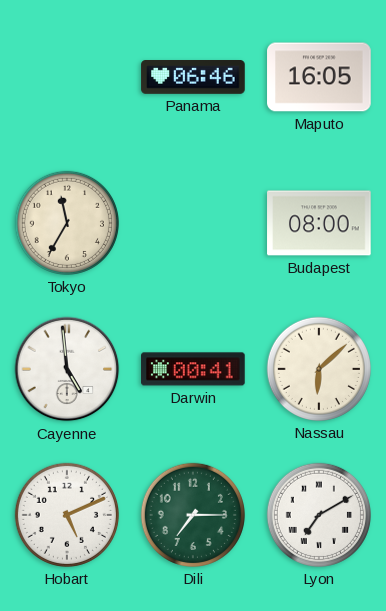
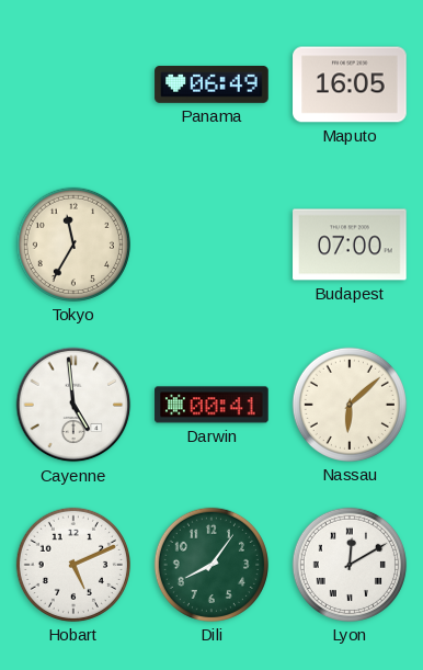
Panama: 06:46 -> 06:49
Budapest: 08:00 -> 07:00
Dili: 7:15 -> 8:06
Lyon: 7:10 -> 12:10
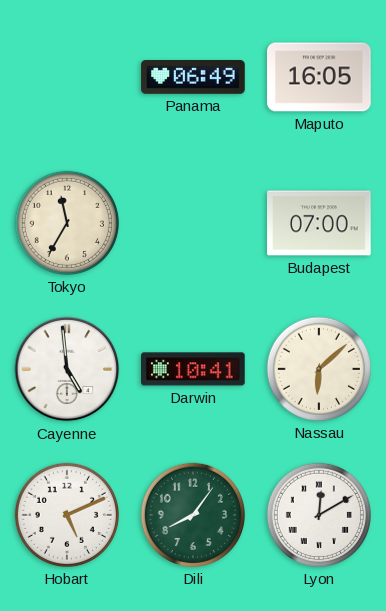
Darwin: 00:41 -> 10:41
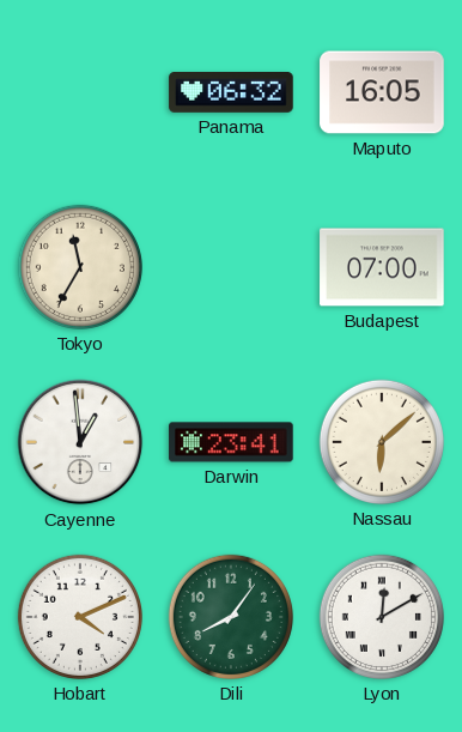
Panama: 06:49 -> 06:32
Cayenne: 4:59 -> 12:59
Darwin: 10:41 -> 23:41
Hobart: 5:11 -> 4:11
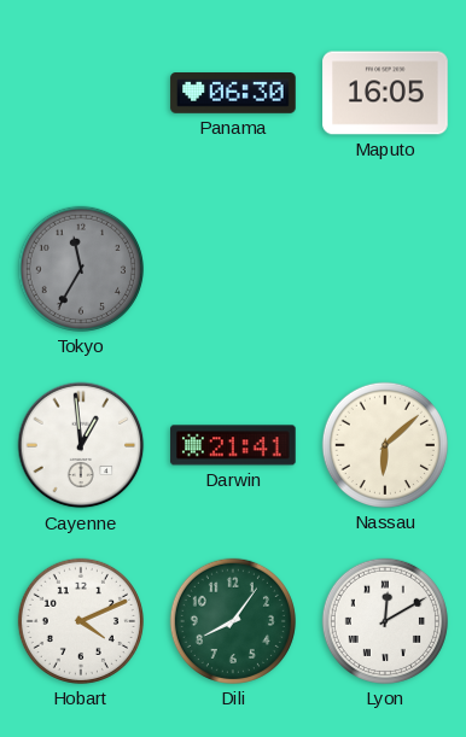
Panama: 06:32 -> 06:30
Tokyo dial: cream -> grey
Budapest: 07:00 -> none
Darwin: 23:41 -> 21:41
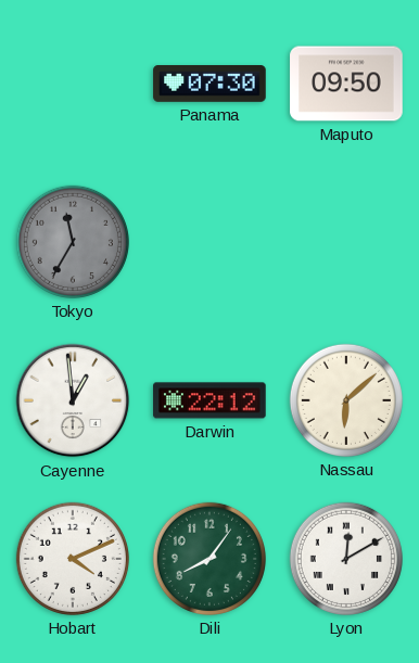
Panama: 06:30 -> 07:30
Maputo: 16:05 -> 09:50
Darwin: 21:41 -> 22:12
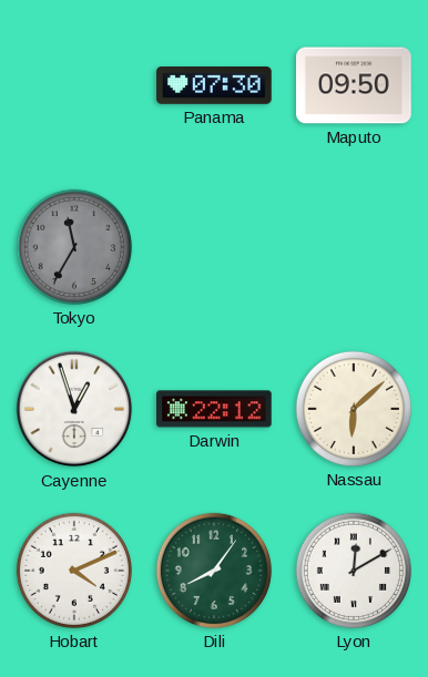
Cayenne: 12:59 -> 12:57
